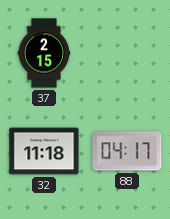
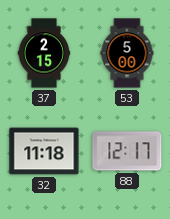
53: none -> 5:00
88: 04:17 -> 12:17
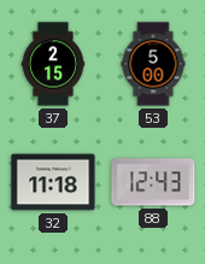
88: 12:17 -> 12:43
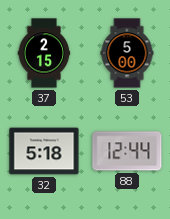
32: 11:18 -> 5:18
88: 12:43 -> 12:44
